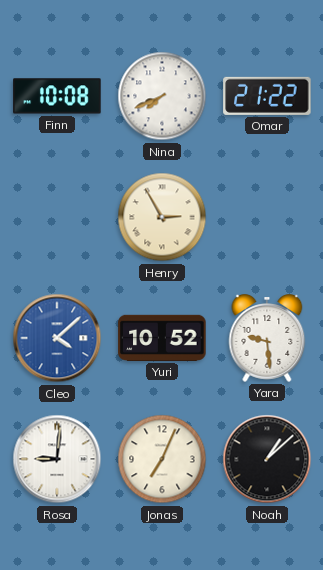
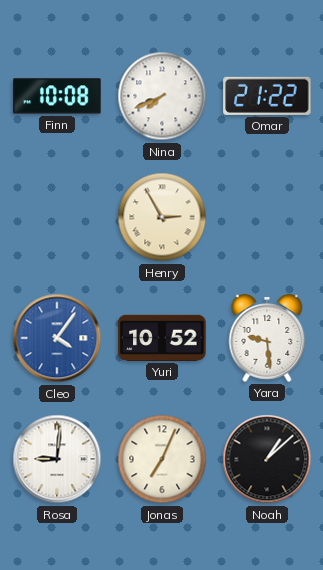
Cleo: 4:08 -> 4:06
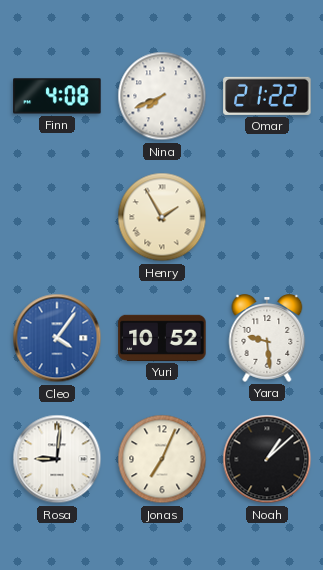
Finn: 10:08 -> 4:08
Henry: 2:55 -> 1:55
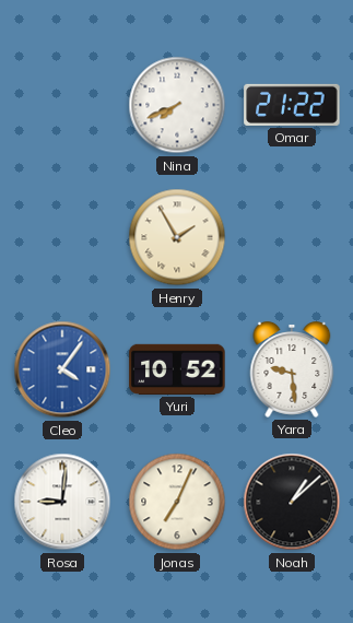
Finn: 4:08 -> none
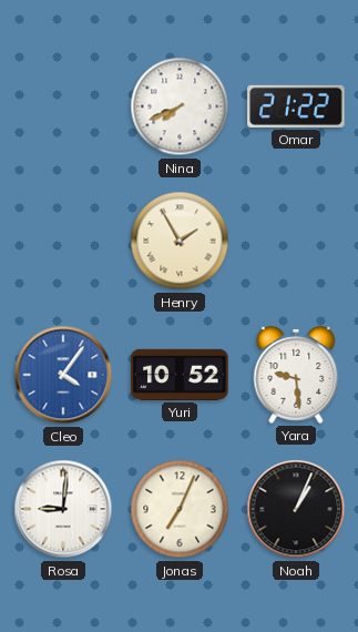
Noah: 1:08 -> 1:04
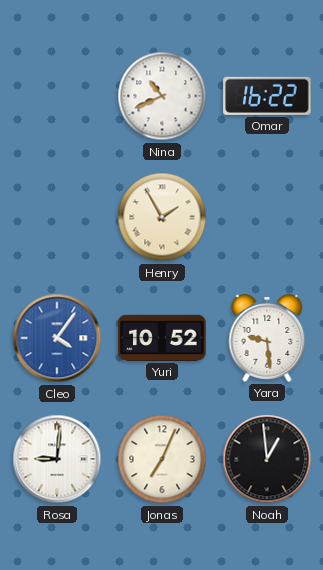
Nina: 7:41 -> 10:41
Omar: 21:22 -> 16:22
Noah: 1:04 -> 12:59
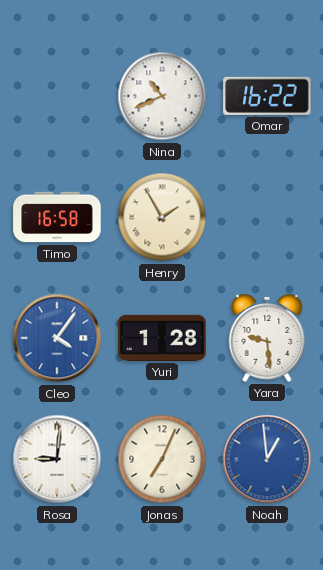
Timo: none -> 16:58
Yuri: 10:52 -> 1:28
Noah dial: black -> blue
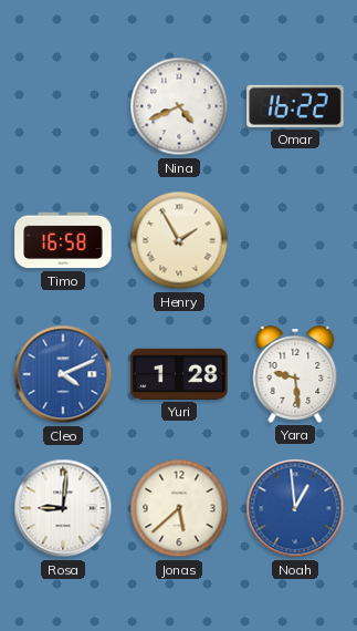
Nina: 10:41 -> 4:41
Cleo: 4:06 -> 4:11
Jonas: 7:04 -> 5:38
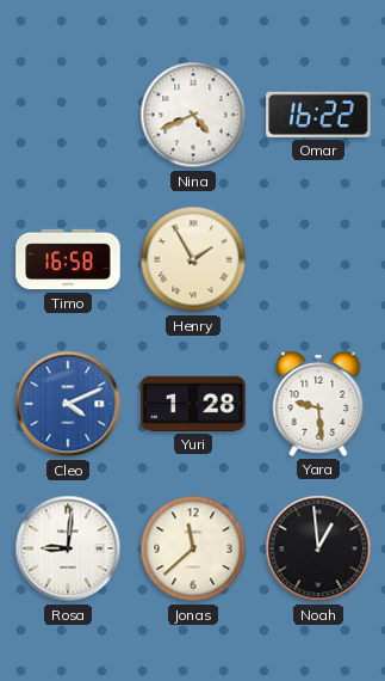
Jonas: 5:38 -> 11:38
Noah dial: blue -> black
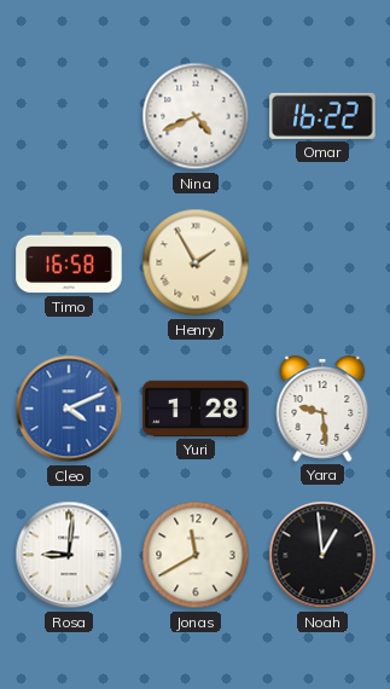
Jonas: 11:38 -> 11:40
